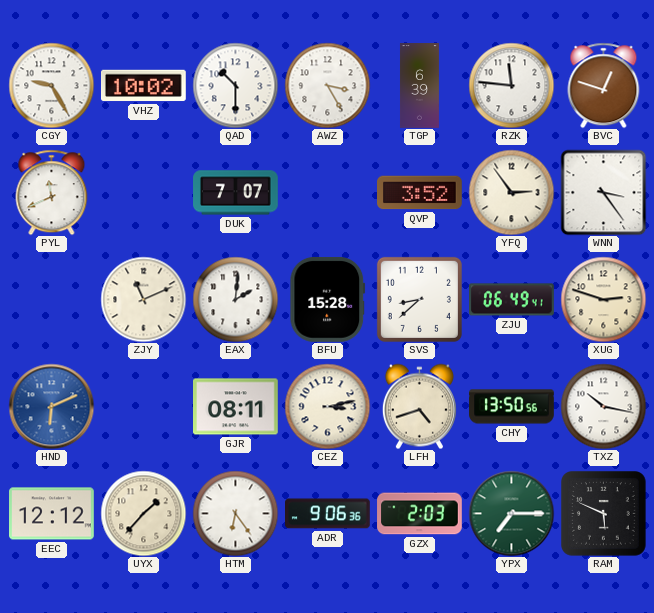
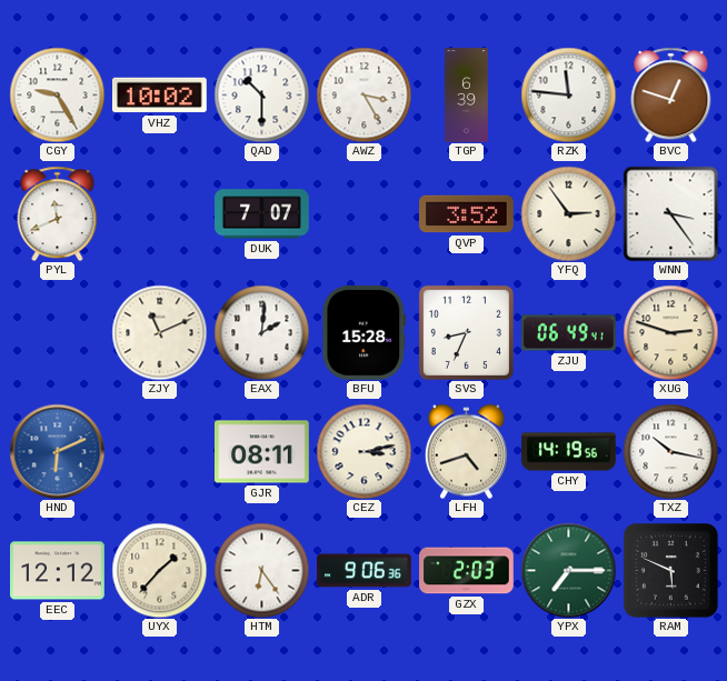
SVS: 8:38 -> 8:34
CHY: 13:50 -> 14:19
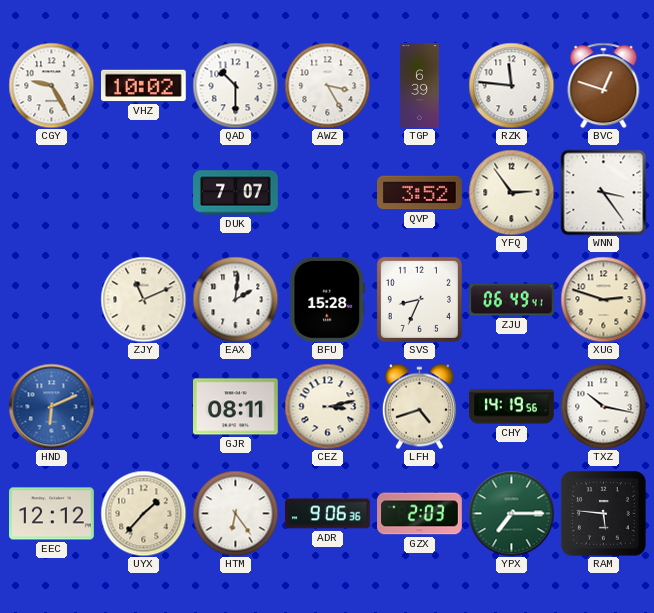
PYL: 11:41 -> none
RAM: 5:49 -> 5:46
